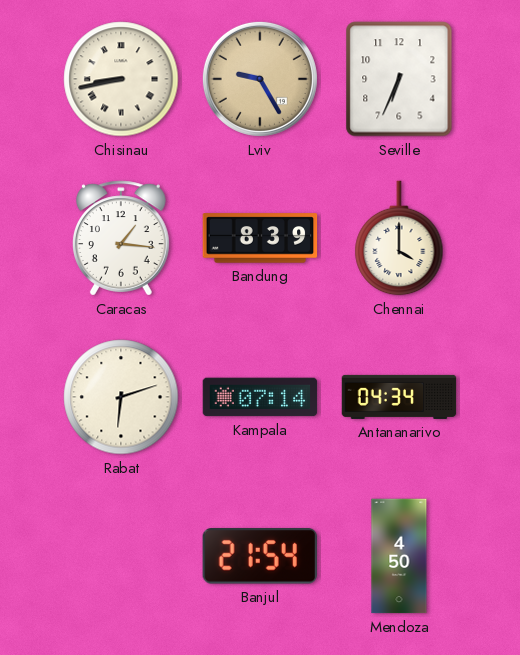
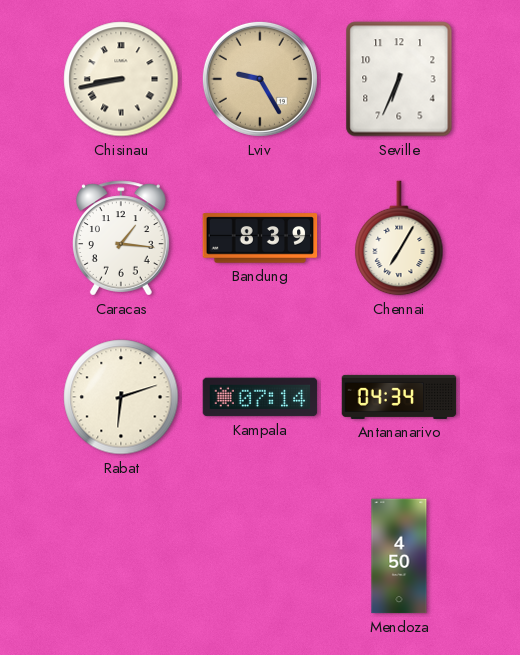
Chennai: 4:00 -> 7:05
Banjul: 21:54 -> none
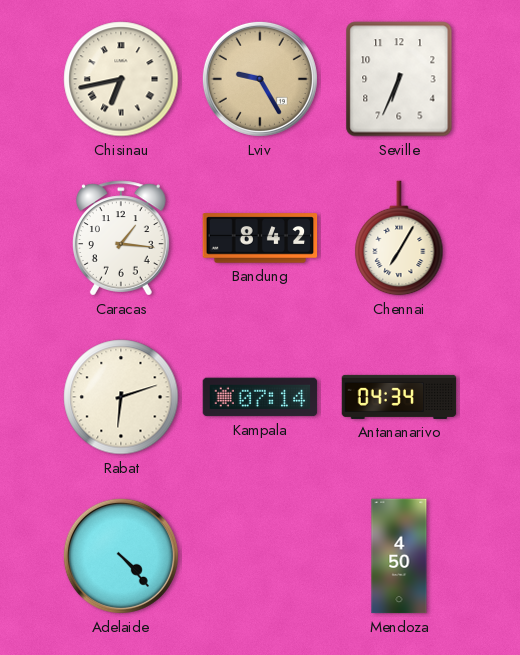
Chisinau: 8:43 -> 6:43
Bandung: 8:39 -> 8:42
Adelaide: none -> 4:23
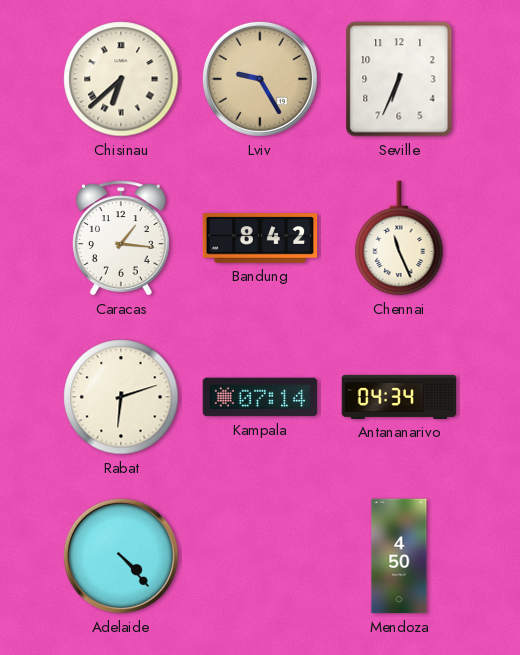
Chisinau: 6:43 -> 6:38
Chennai: 7:05 -> 11:26
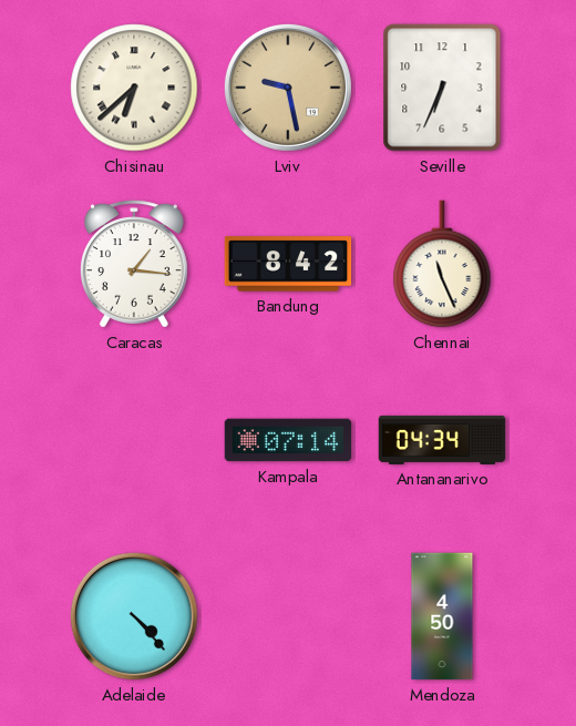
Lviv: 9:25 -> 9:28
Rabat: 6:12 -> none
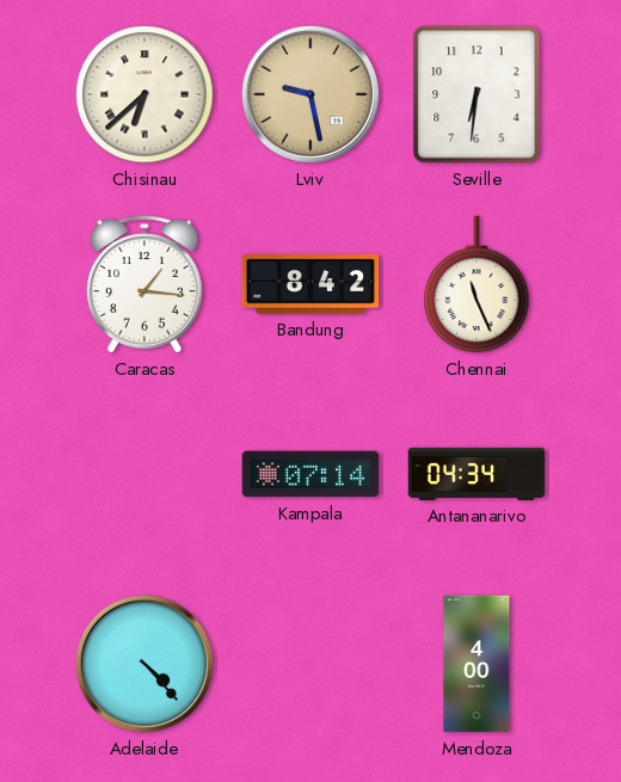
Seville: 6:34 -> 6:31
Mendoza: 4:50 -> 4:00
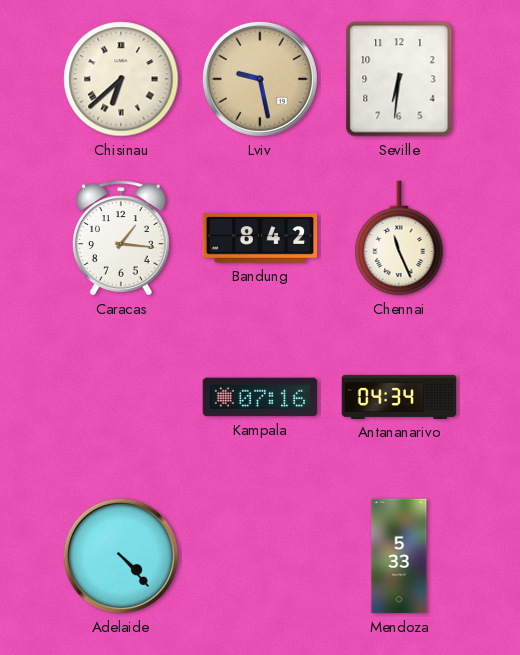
Kampala: 07:14 -> 07:16
Mendoza: 4:00 -> 5:33
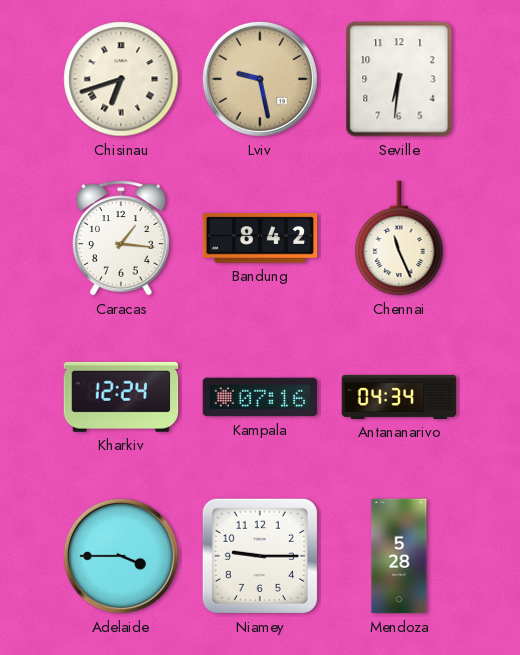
Chisinau: 6:38 -> 6:42
Kharkiv: none -> 12:24
Adelaide: 4:23 -> 3:45
Niamey: none -> 9:15
Mendoza: 5:33 -> 5:28
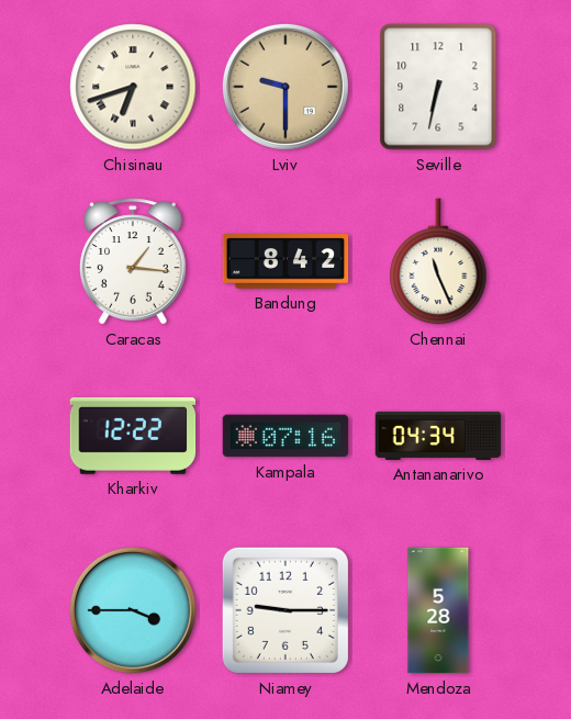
Lviv: 9:28 -> 9:30
Seville: 6:31 -> 6:32
Kharkiv: 12:24 -> 12:22
